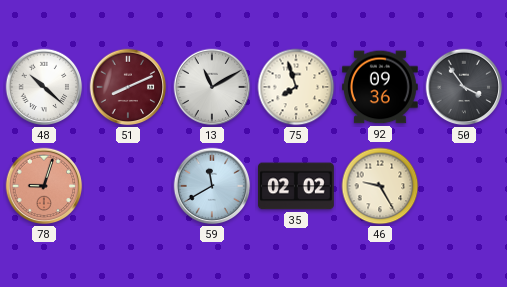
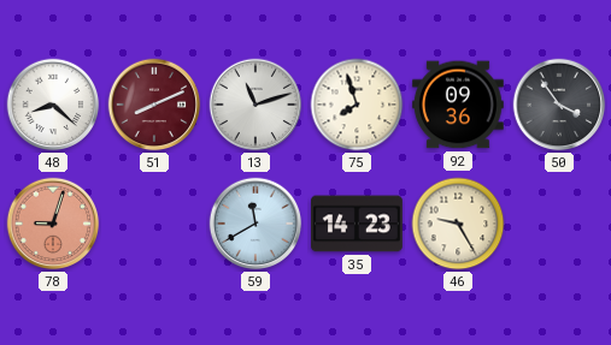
48: 10:22 -> 8:22
13: 11:10 -> 11:12
35: 02:02 -> 14:23
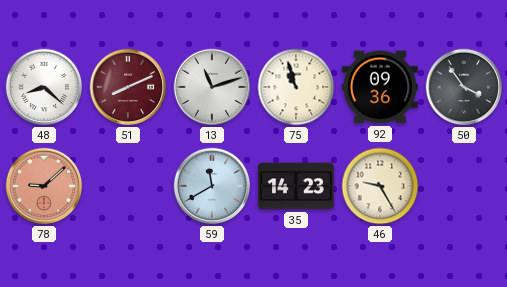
75: 7:57 -> 10:57
78: 9:03 -> 9:08
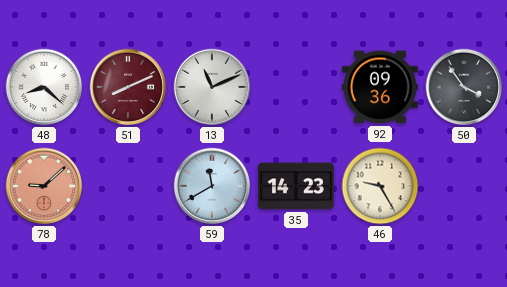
13: 11:12 -> 11:11
75: 10:57 -> none
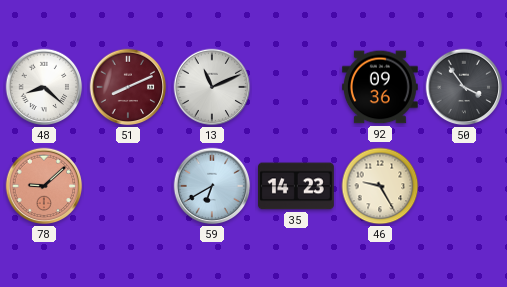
59: 11:40 -> 6:40
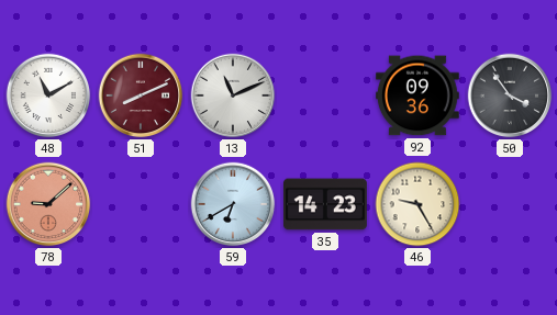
48: 8:22 -> 11:10
